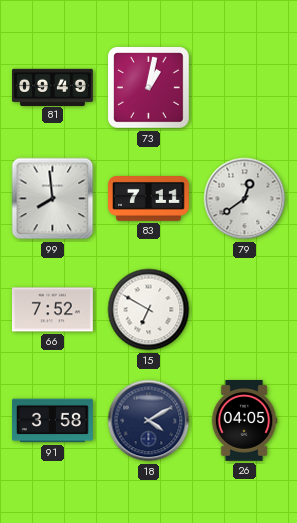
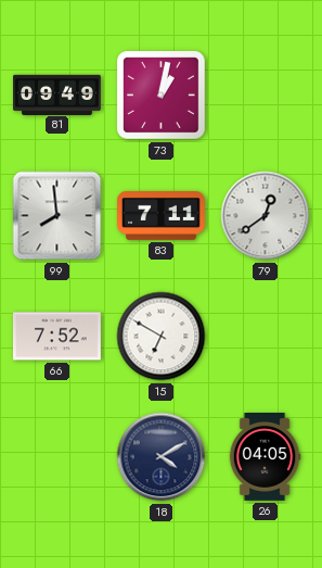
91: 3:58 -> none
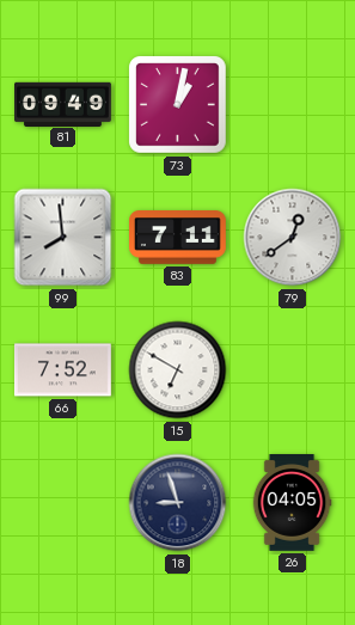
18: 4:10 -> 8:57
